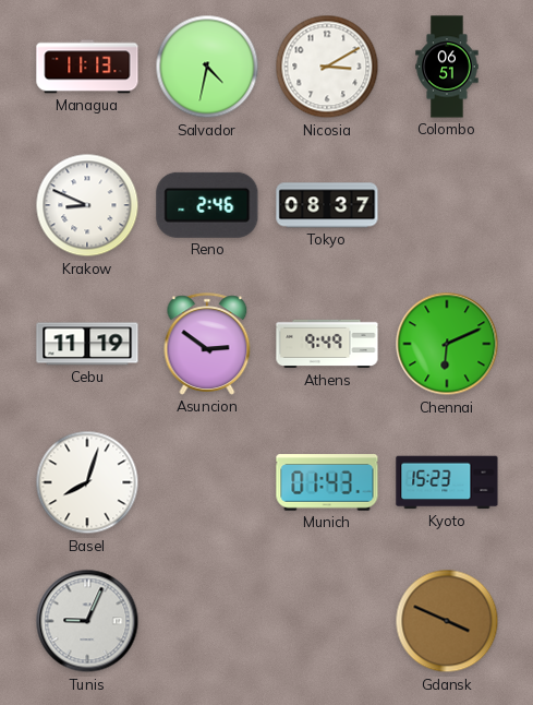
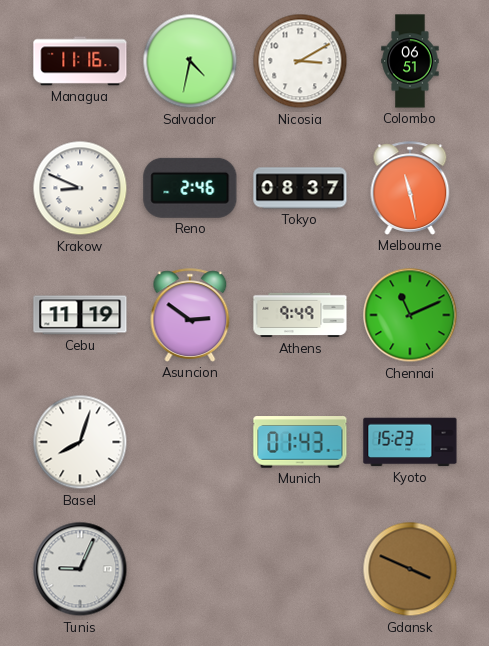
Managua: 11:13 -> 11:16
Melbourne: none -> 11:28
Chennai: 6:11 -> 11:11
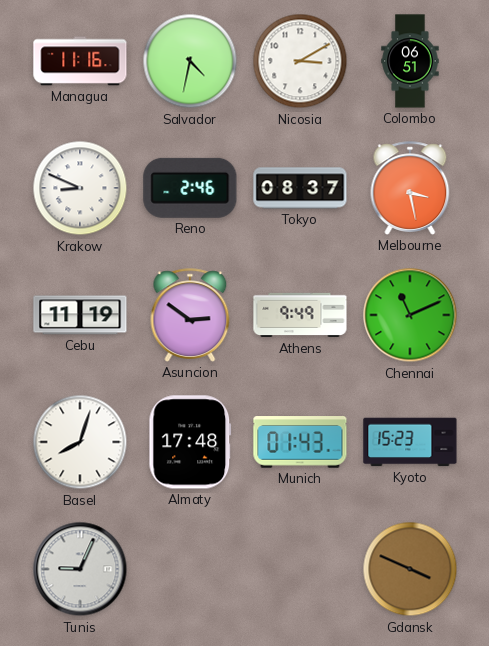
Melbourne: 11:28 -> 3:28
Almaty: none -> 17:48
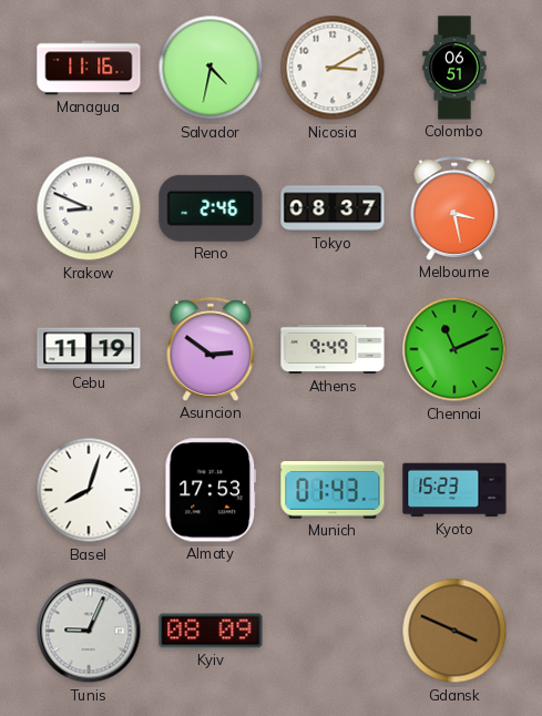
Almaty: 17:48 -> 17:53
Kyiv: none -> 08:09
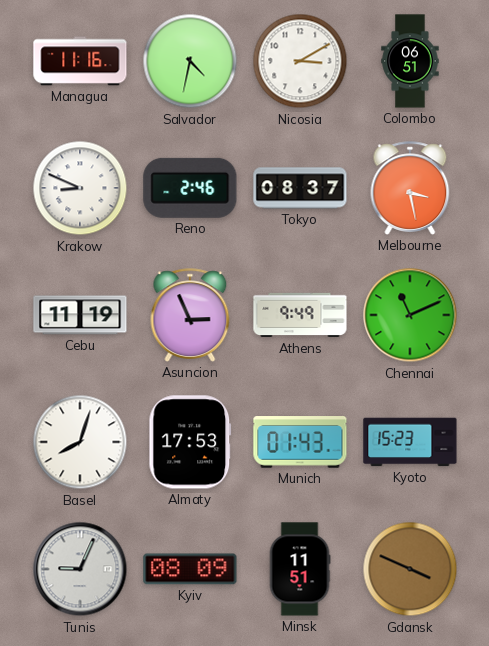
Asuncion: 2:51 -> 2:56
Minsk: none -> 11:51
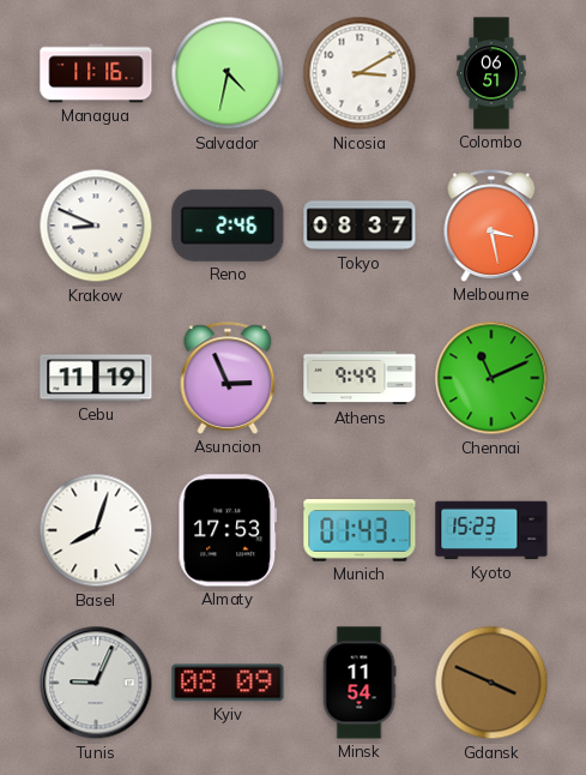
Minsk: 11:51 -> 11:54
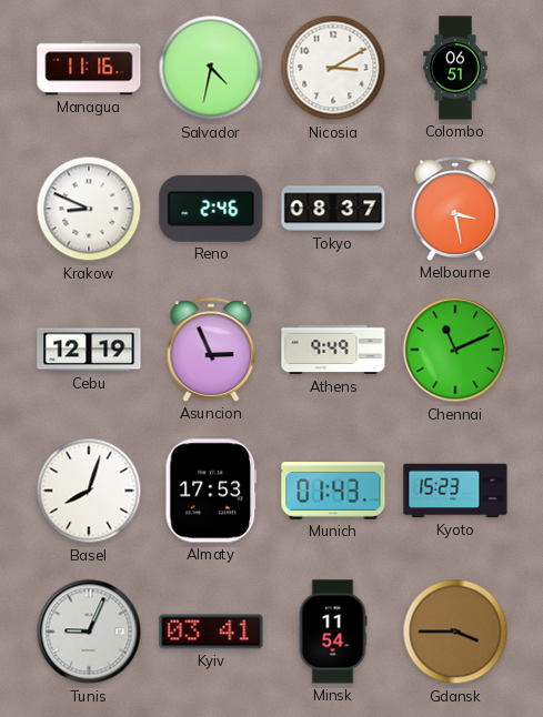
Cebu: 11:19 -> 12:19
Kyiv: 08:09 -> 03:41
Gdansk: 3:49 -> 3:45
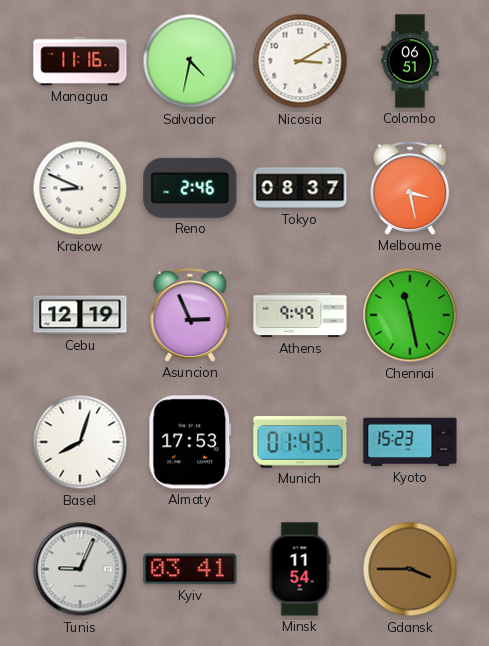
Chennai: 11:11 -> 11:28
